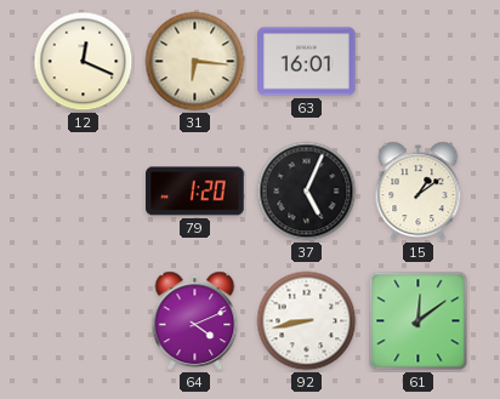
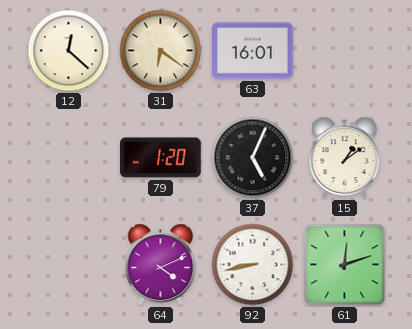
12: 12:19 -> 12:22
31: 6:16 -> 6:21
61: 12:09 -> 12:12
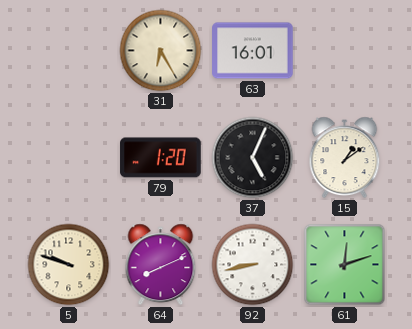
12: 12:22 -> none
31: 6:21 -> 6:25
5: none -> 9:48
64: 4:11 -> 8:11
